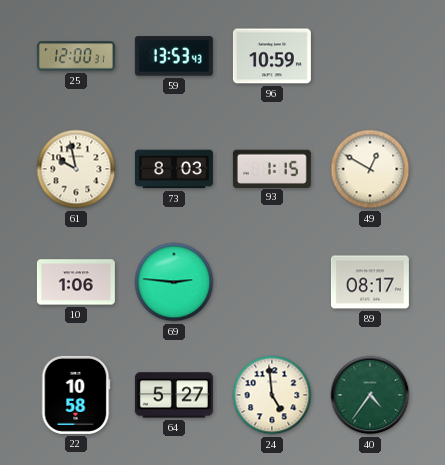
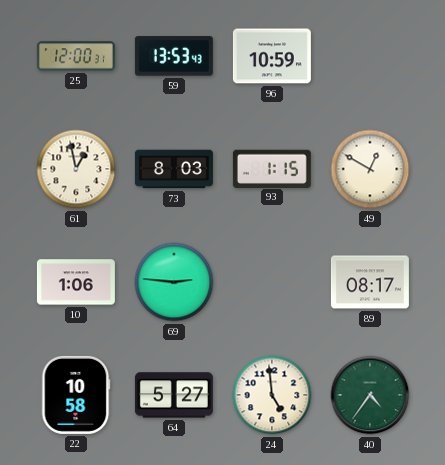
61: 9:58 -> 12:58
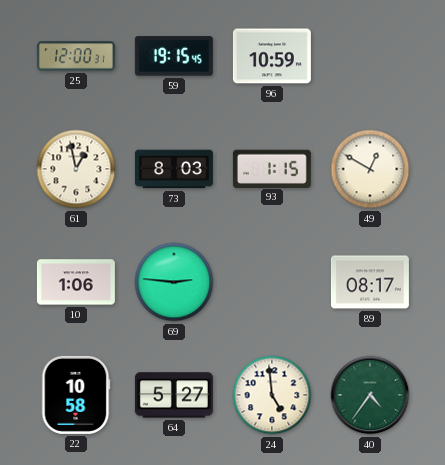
59: 13:53 -> 19:15
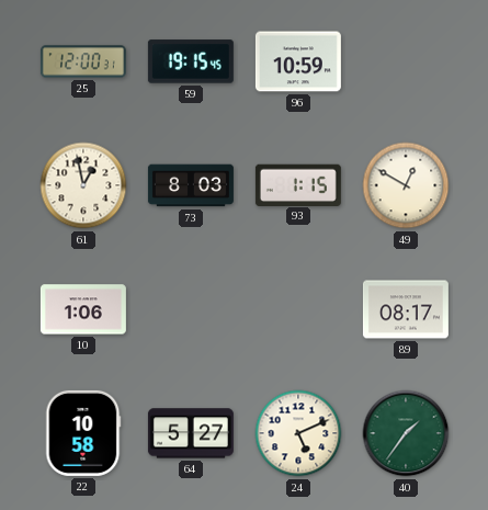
69: 2:46 -> none
24: 4:59 -> 5:11
40: 4:36 -> 1:36
